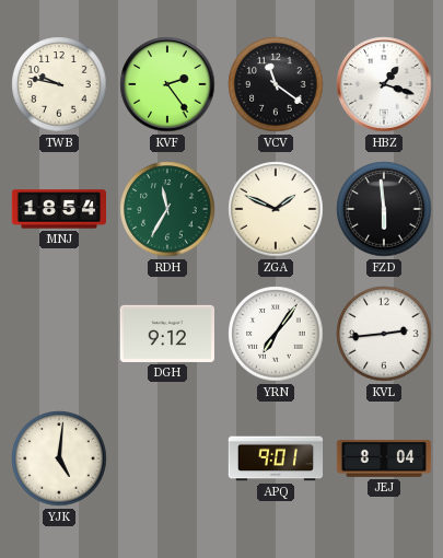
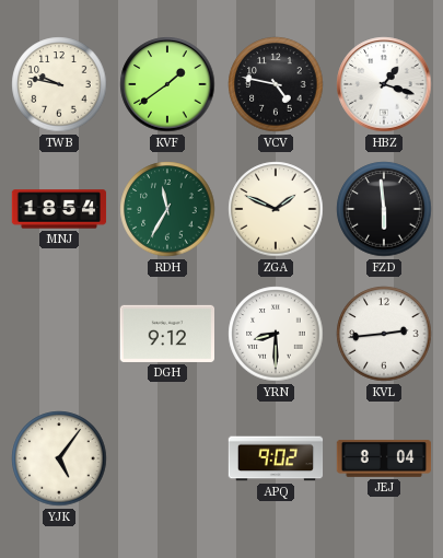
KVF: 2:24 -> 1:39
VCV: 11:21 -> 4:47
YRN: 7:06 -> 8:30
YJK: 5:01 -> 5:06
APQ: 9:01 -> 9:02
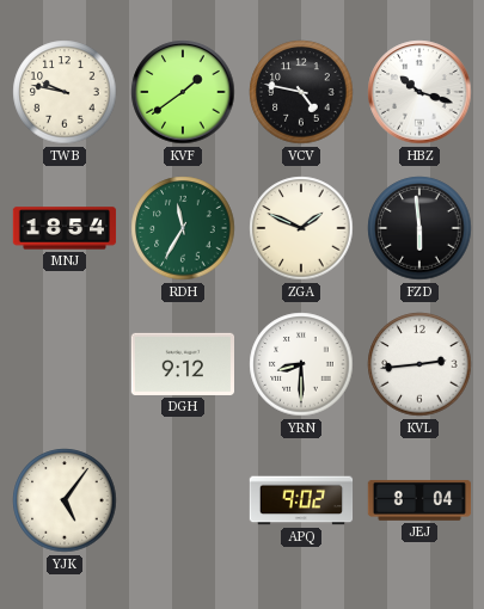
HBZ: 1:18 -> 10:18
